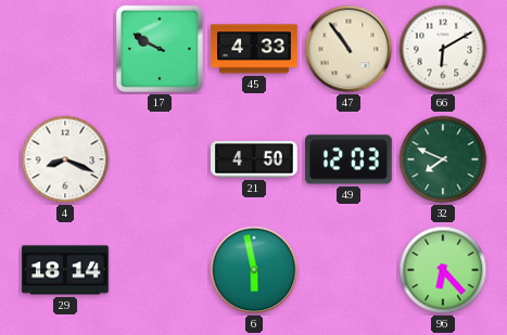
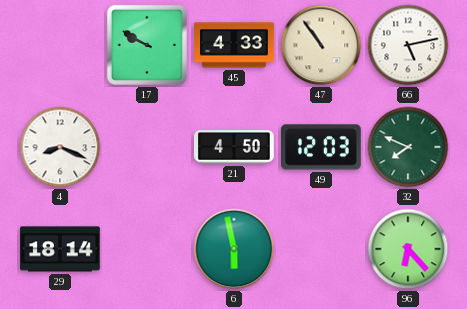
66: 6:10 -> 5:13
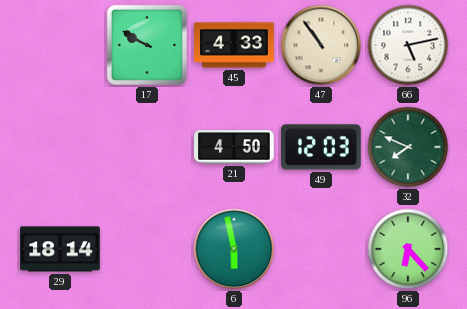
4: 8:19 -> none
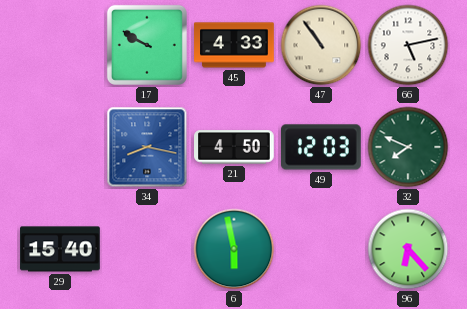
34: none -> 8:17
29: 18:14 -> 15:40
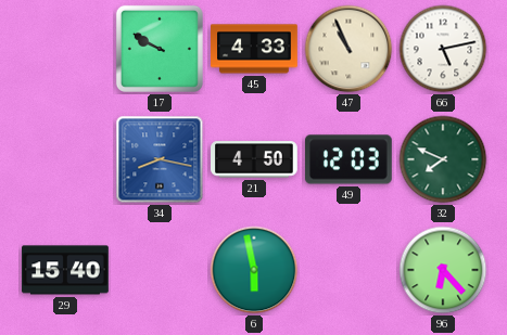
47: 10:54 -> 10:56
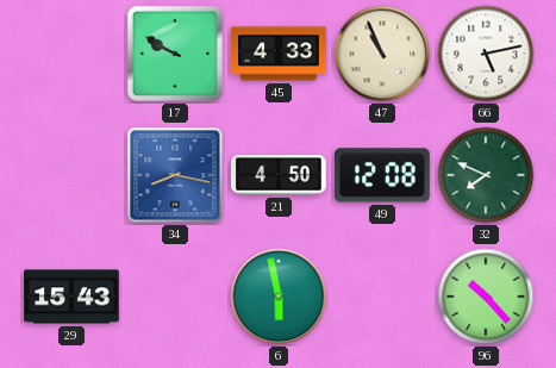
49: 12:03 -> 12:08
29: 15:40 -> 15:43
96: 6:23 -> 10:23
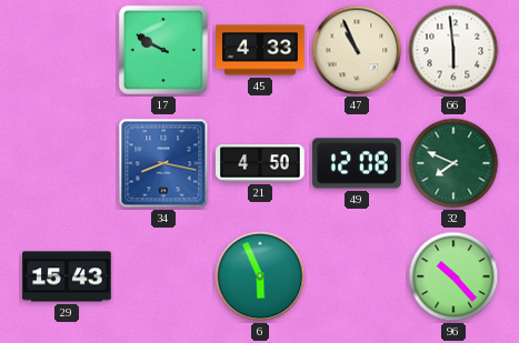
66: 5:13 -> 5:59
6: 5:58 -> 5:56
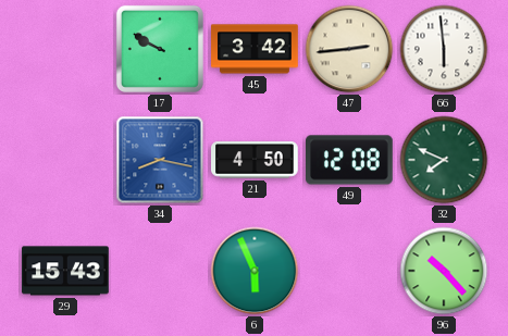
45: 4:33 -> 3:42
47: 10:56 -> 2:44
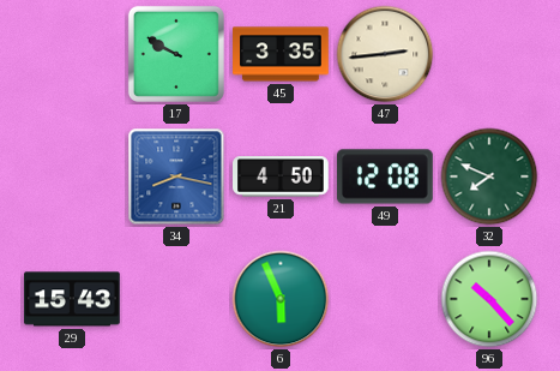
45: 3:42 -> 3:35
66: 5:59 -> none
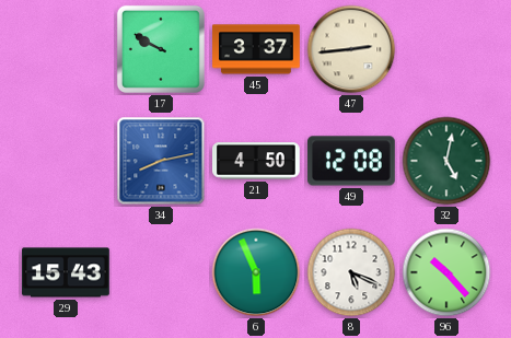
45: 3:35 -> 3:37
34: 8:17 -> 8:13
32: 7:49 -> 5:02
8: none -> 5:19
